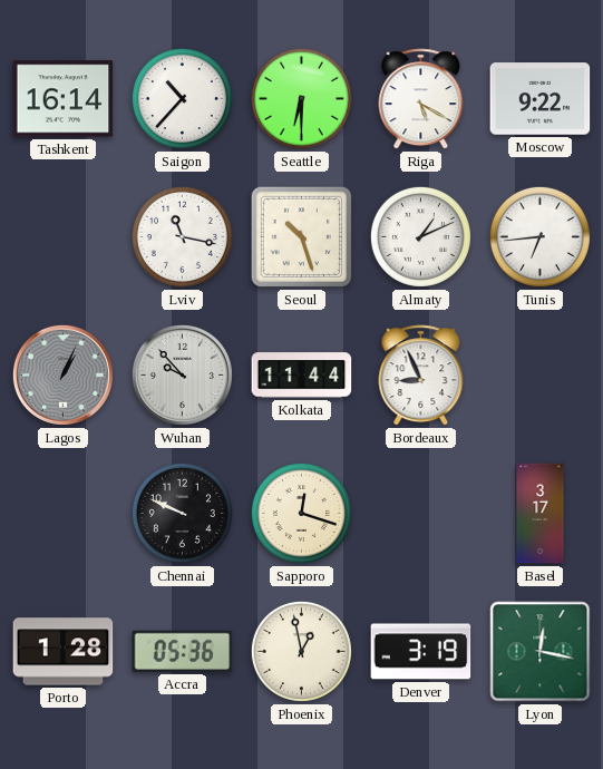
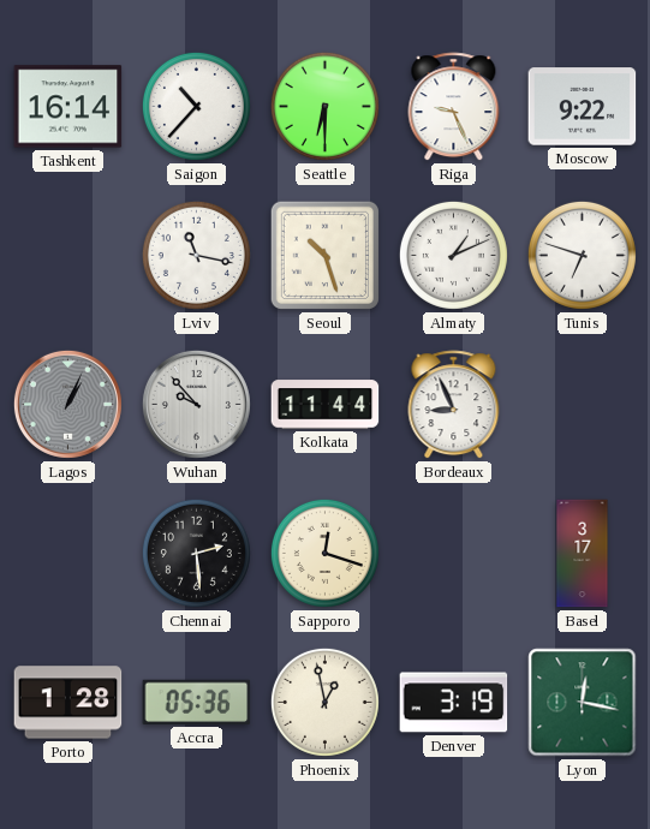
Riga: 5:20 -> 9:26
Tunis: 6:44 -> 6:48
Chennai: 9:49 -> 2:29
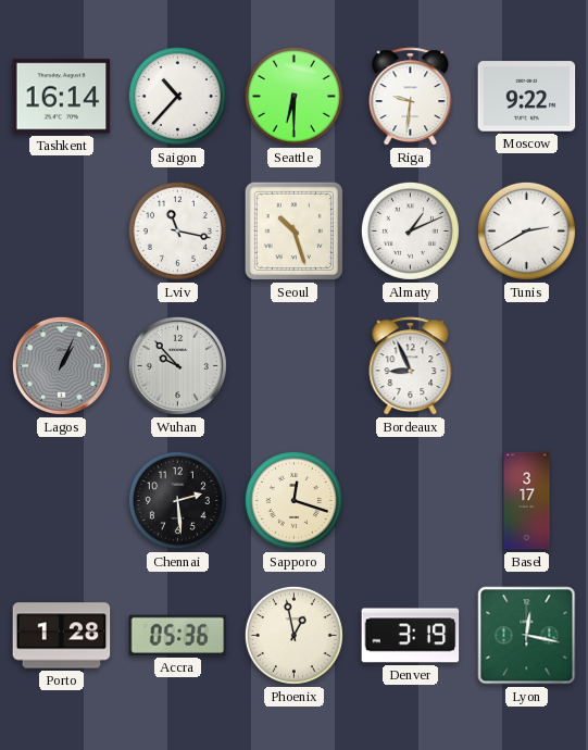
Riga: 9:26 -> 9:31
Tunis: 6:48 -> 2:40
Kolkata: 11:44 -> none
